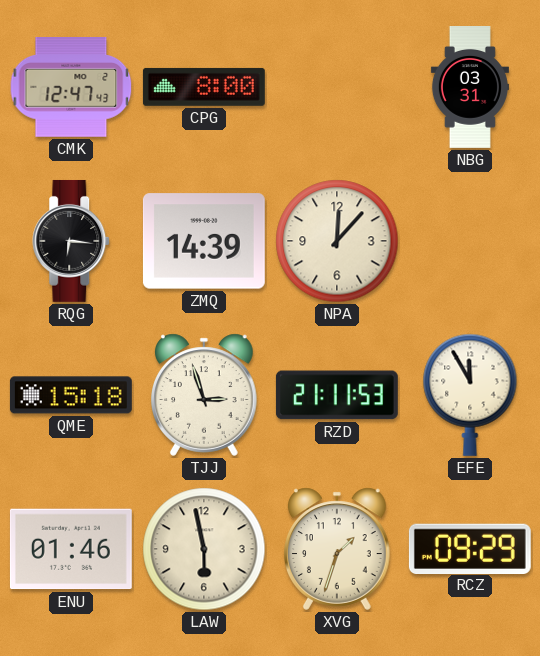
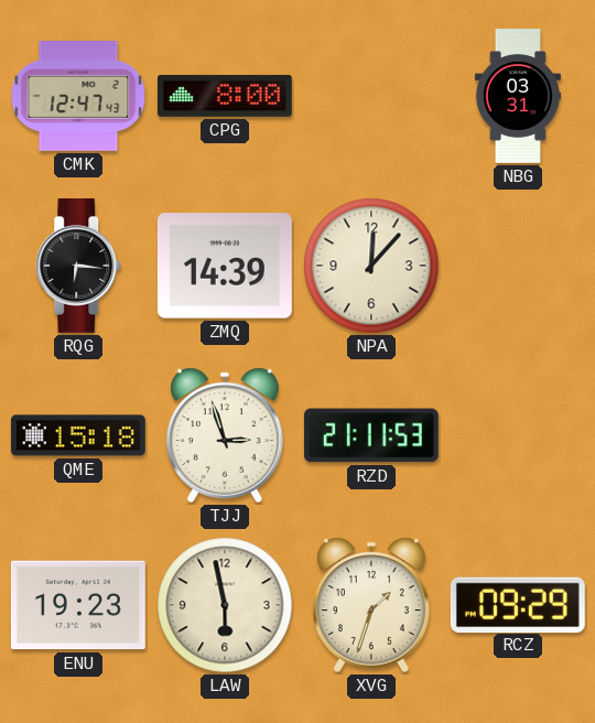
EFE: 11:55 -> none
ENU: 01:46 -> 19:23
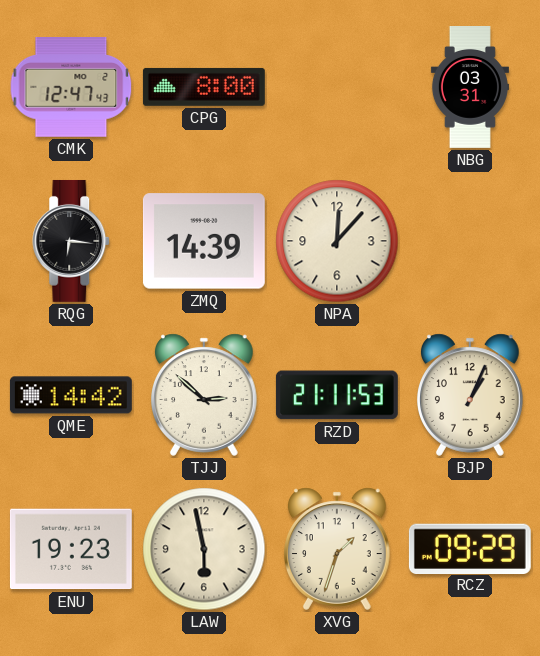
QME: 15:18 -> 14:42
TJJ: 2:57 -> 2:52
BJP: none -> 1:04
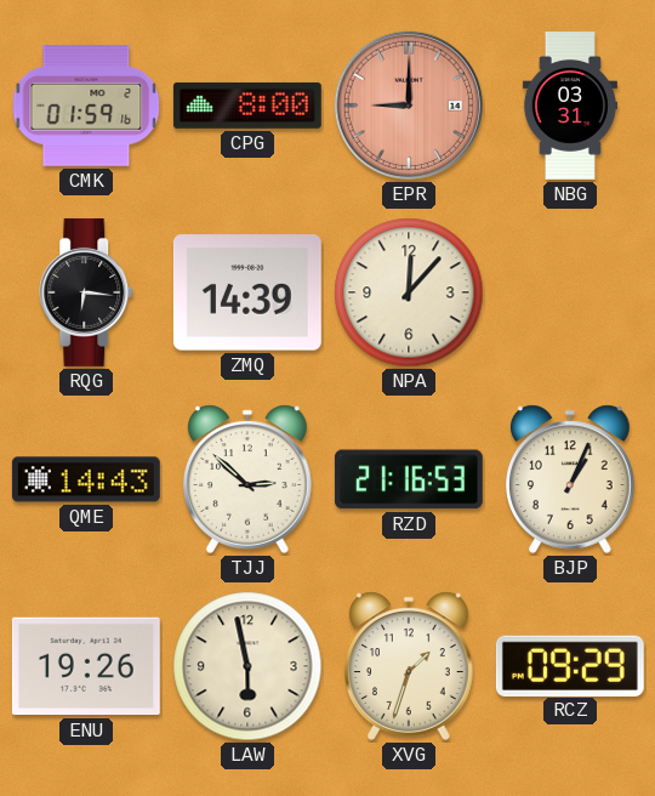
CMK: 12:47 -> 01:59
EPR: none -> 9:00
QME: 14:42 -> 14:43
RZD: 21:11 -> 21:16
ENU: 19:23 -> 19:26
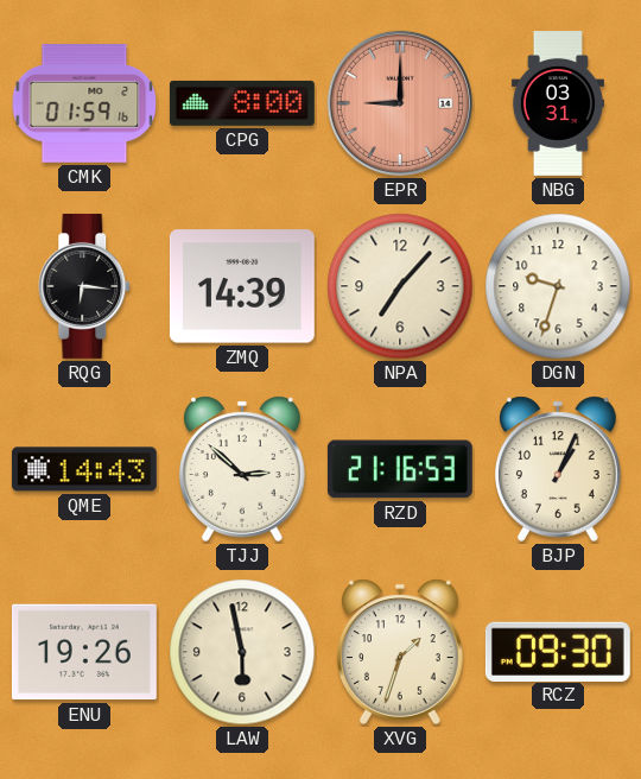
NPA: 12:07 -> 7:07
DGN: none -> 9:33
RCZ: 09:29 -> 09:30
